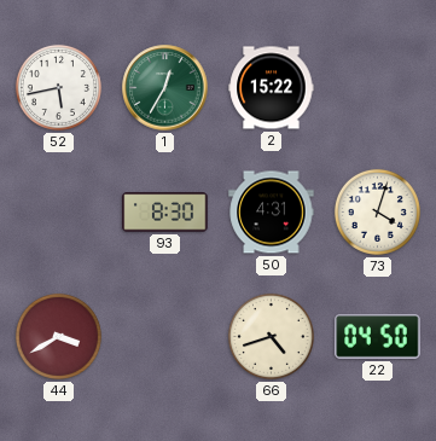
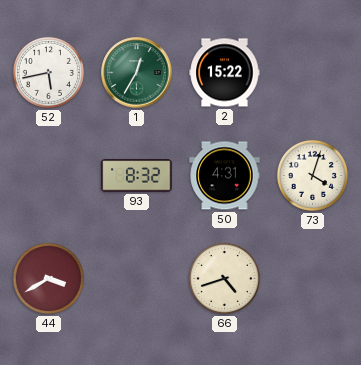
93: 8:30 -> 8:32
22: 04:50 -> none
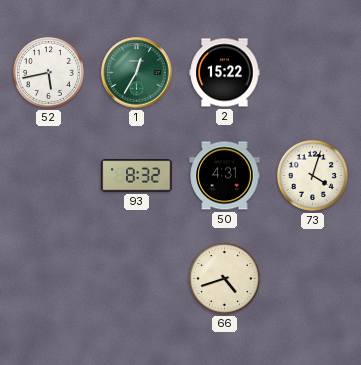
44: 3:40 -> none
